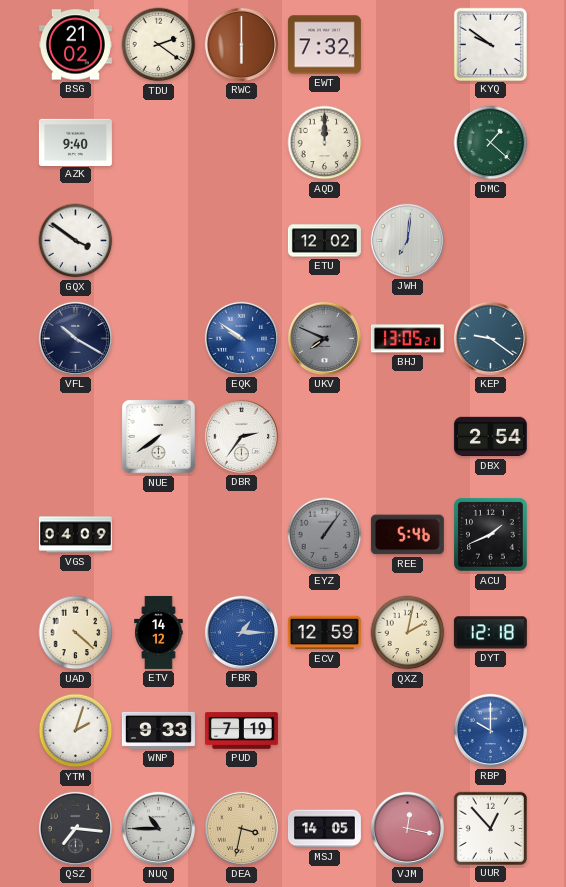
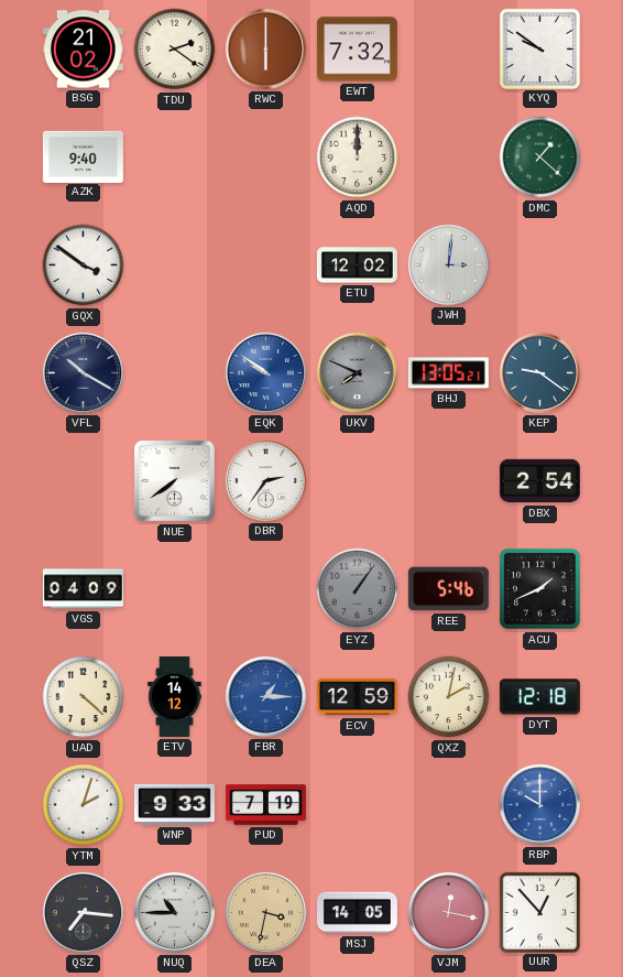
JWH: 7:01 -> 3:01
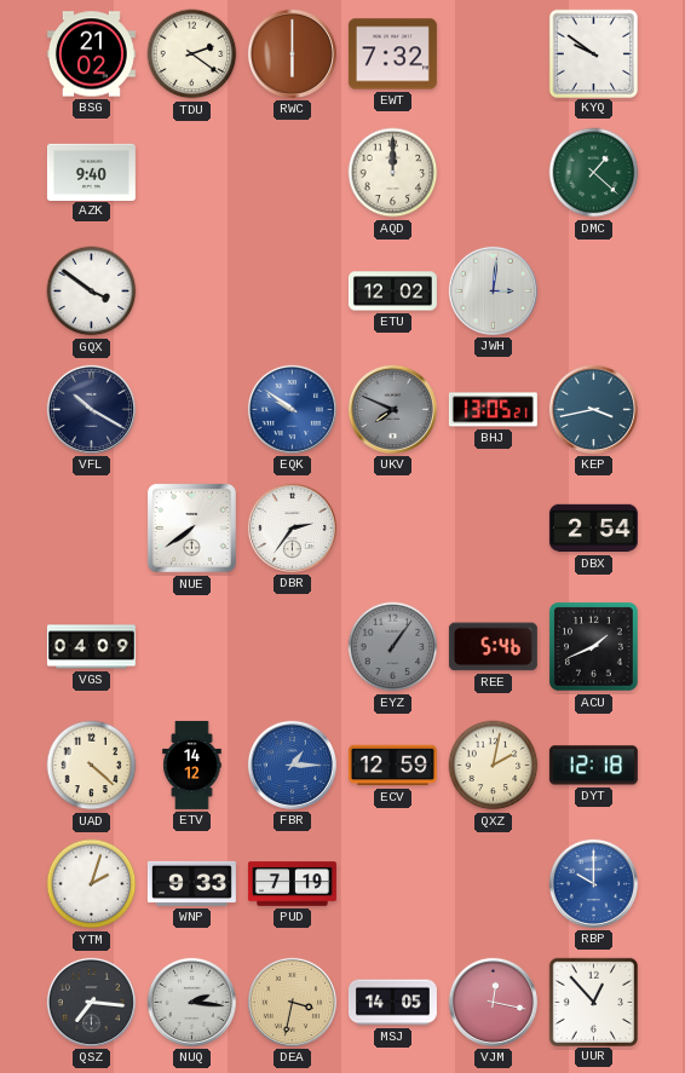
KEP: 9:21 -> 3:43
NUQ: 10:45 -> 2:16
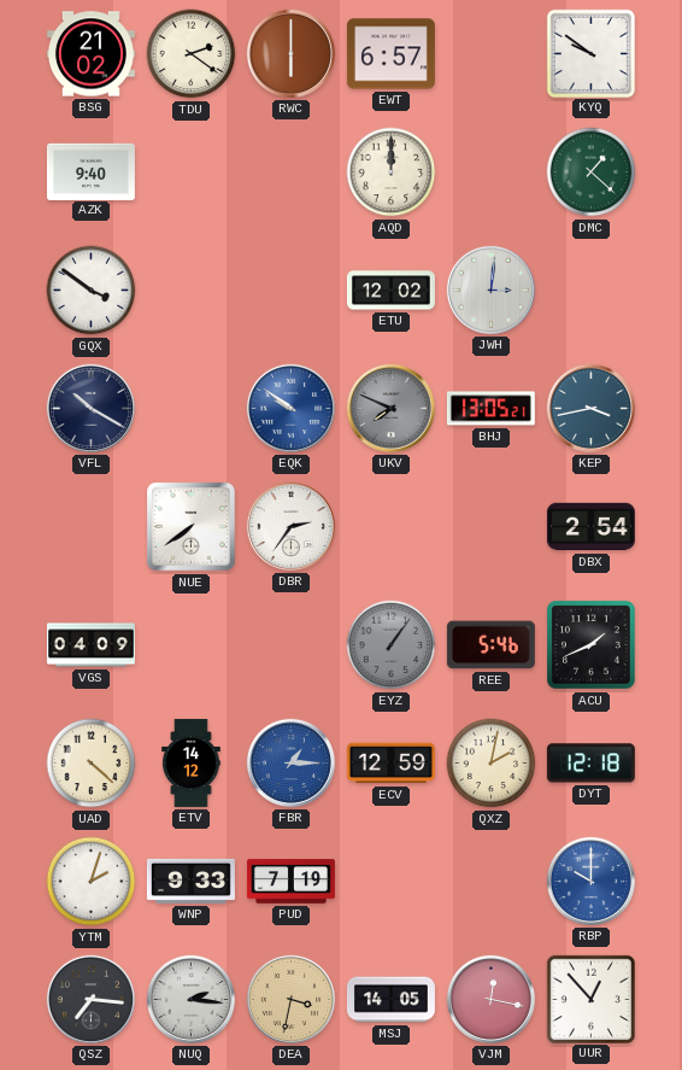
EWT: 7:32 -> 6:57
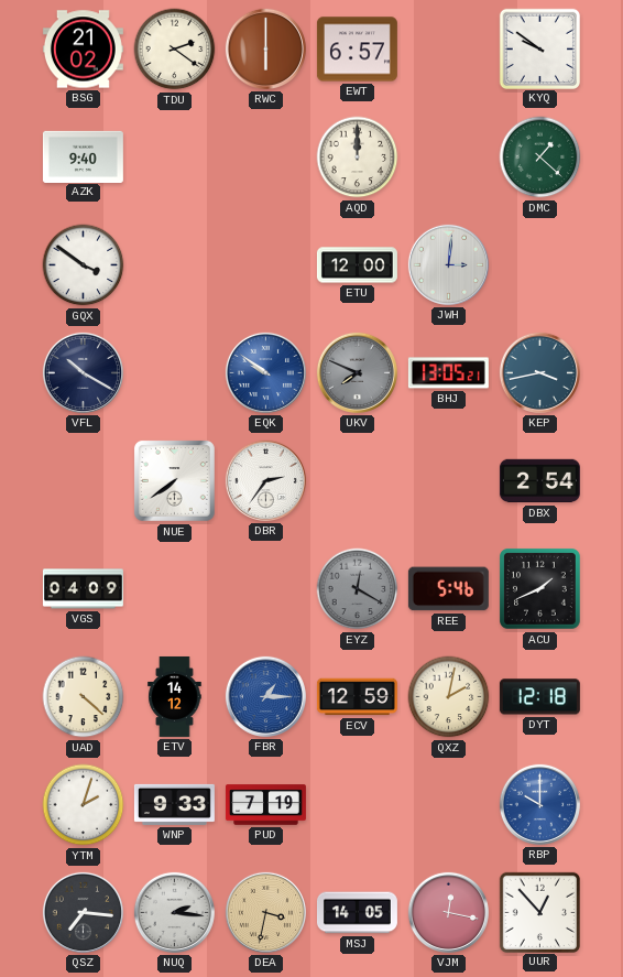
ETU: 12:02 -> 12:00
EYZ: 1:06 -> 12:20
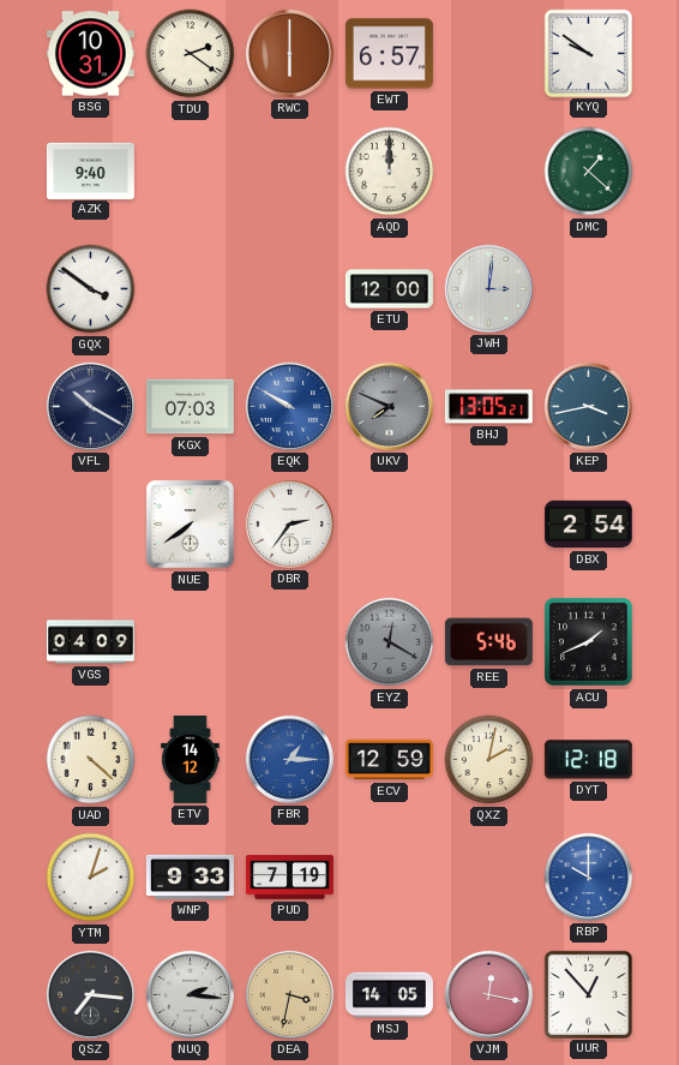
BSG: 21:02 -> 10:31
KGX: none -> 07:03
EQK: 9:51 -> 9:50
